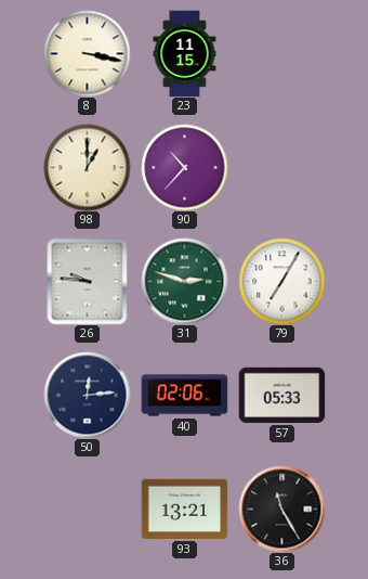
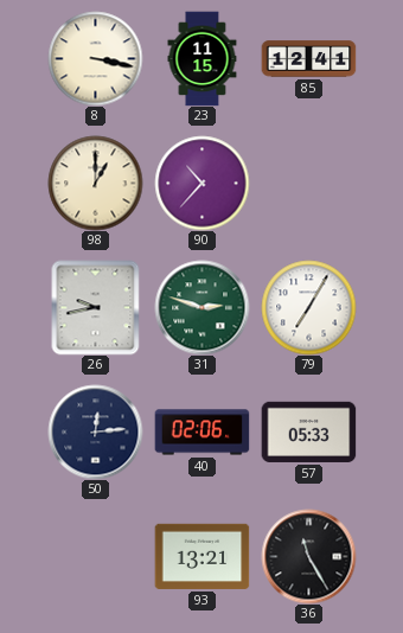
85: none -> 12:41
26: 9:46 -> 9:43
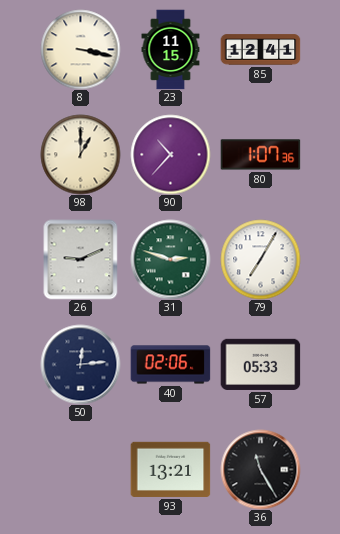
80: none -> 1:07
26: 9:43 -> 9:11
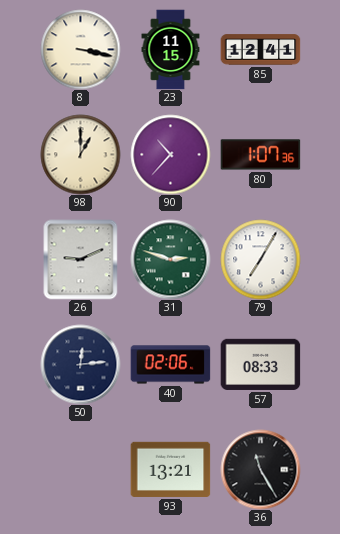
57: 05:33 -> 08:33
